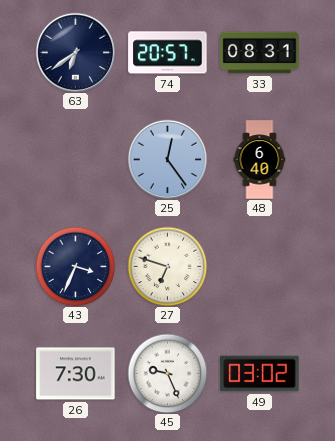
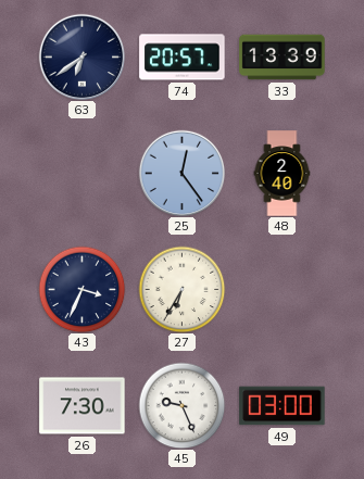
33: 08:31 -> 13:39
48: 6:40 -> 2:40
27: 6:48 -> 6:35
49: 03:02 -> 03:00
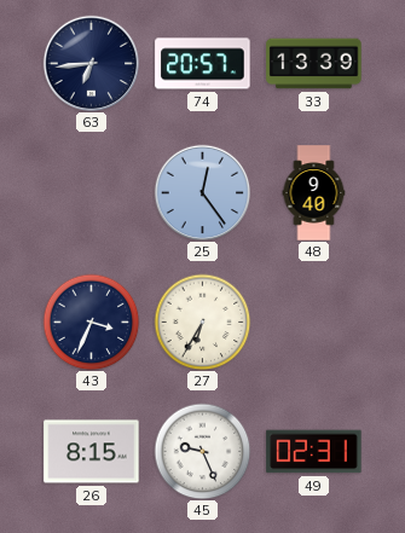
63: 6:39 -> 6:44
48: 2:40 -> 9:40
26: 7:30 -> 8:15
49: 03:00 -> 02:31
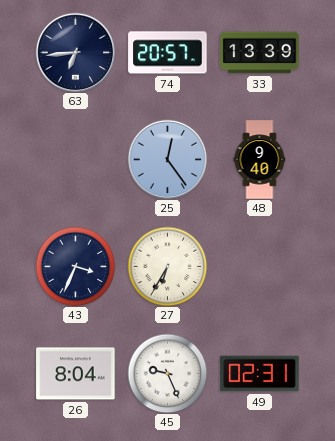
26: 8:15 -> 8:04
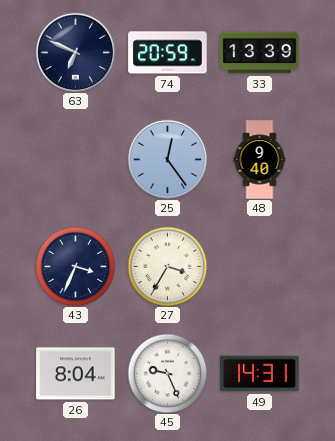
63: 6:44 -> 6:49
74: 20:57 -> 20:59
27: 6:35 -> 3:35
49: 02:31 -> 14:31
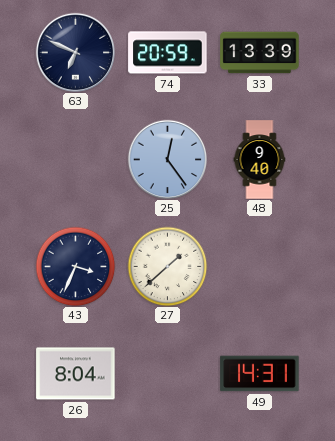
27: 3:35 -> 1:38
45: 9:26 -> none
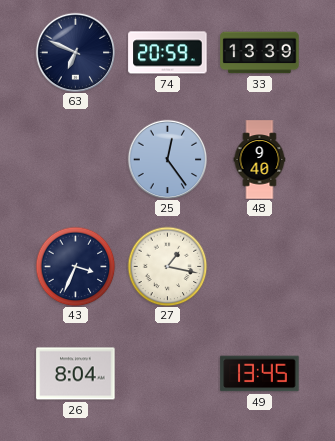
27: 1:38 -> 1:17
49: 14:31 -> 13:45
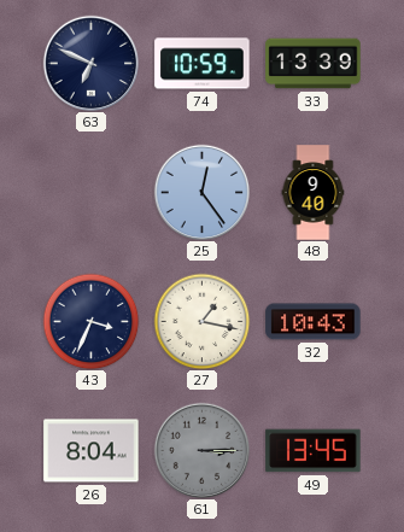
74: 20:59 -> 10:59
32: none -> 10:43
61: none -> 3:15
